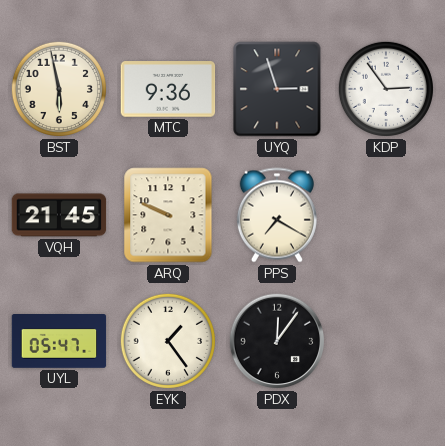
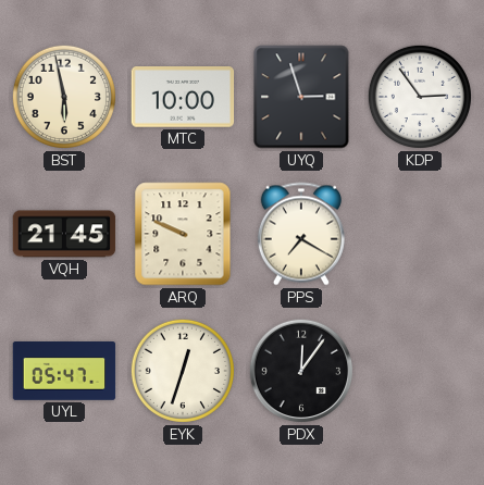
MTC: 9:36 -> 10:00
EYK: 1:24 -> 12:33
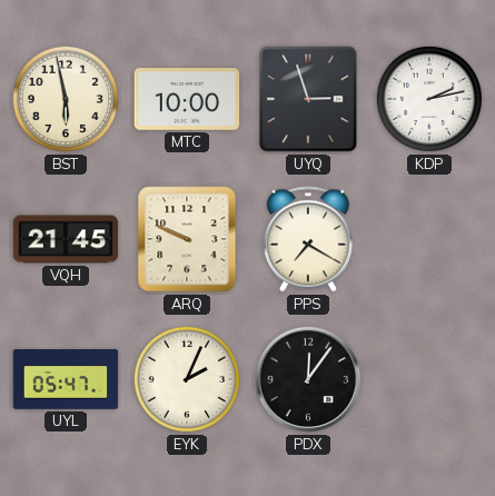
KDP: 2:54 -> 2:13
EYK: 12:33 -> 2:04
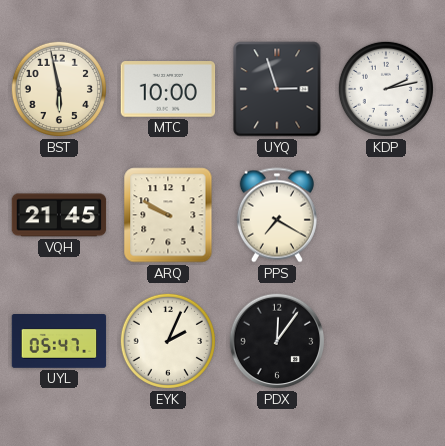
ARQ: 9:49 -> 9:50
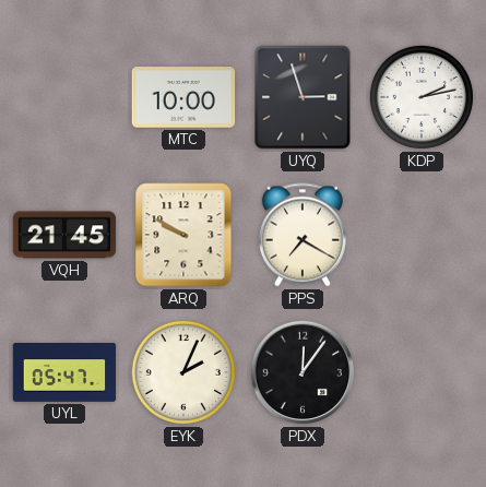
BST: 5:58 -> none
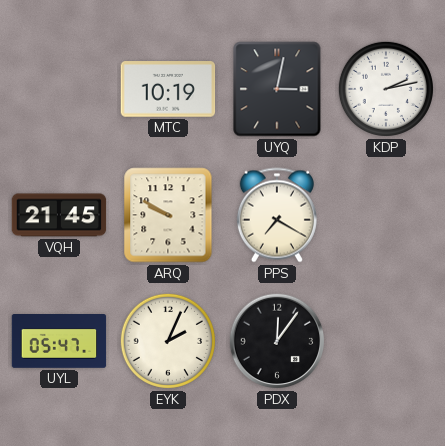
MTC: 10:00 -> 10:19
UYQ: 2:57 -> 3:02
